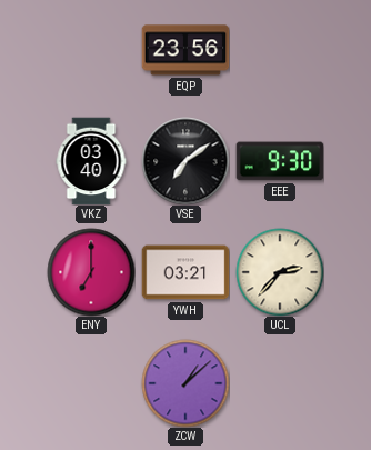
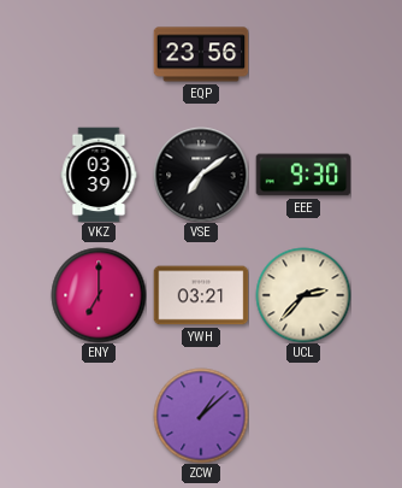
VKZ: 03:40 -> 03:39
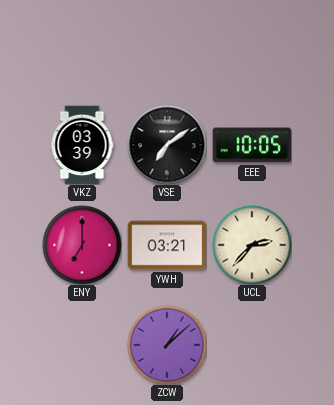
EQP: 23:56 -> none
EEE: 9:30 -> 10:05
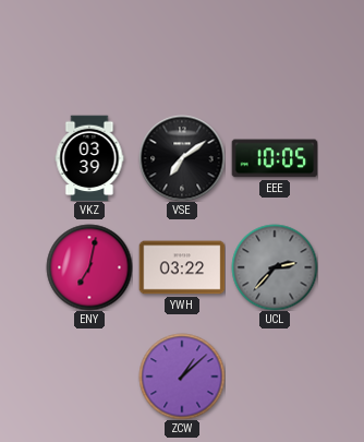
ENY: 7:00 -> 7:02
YWH: 03:21 -> 03:22
UCL dial: cream -> grey
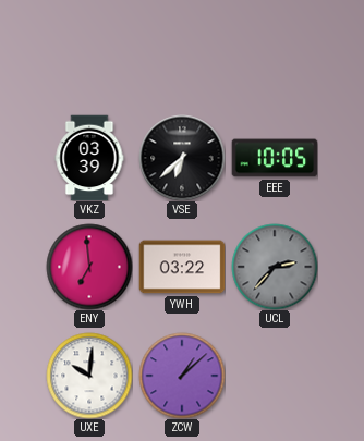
VSE: 7:09 -> 6:38
ENY: 7:02 -> 6:59
UXE: none -> 10:01
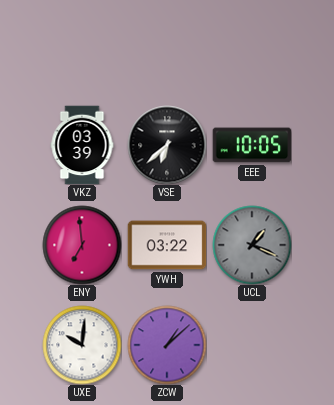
UCL: 2:37 -> 1:19
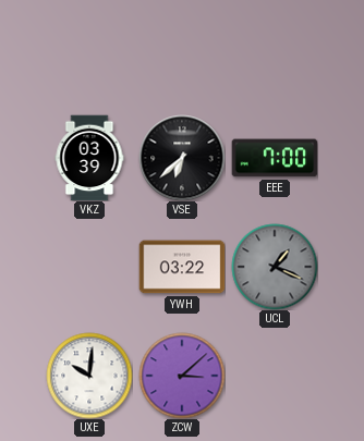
EEE: 10:05 -> 7:00
ENY: 6:59 -> none
ZCW: 1:08 -> 3:08
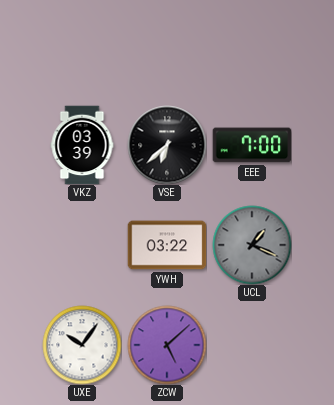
UXE: 10:01 -> 10:06
ZCW: 3:08 -> 5:08
